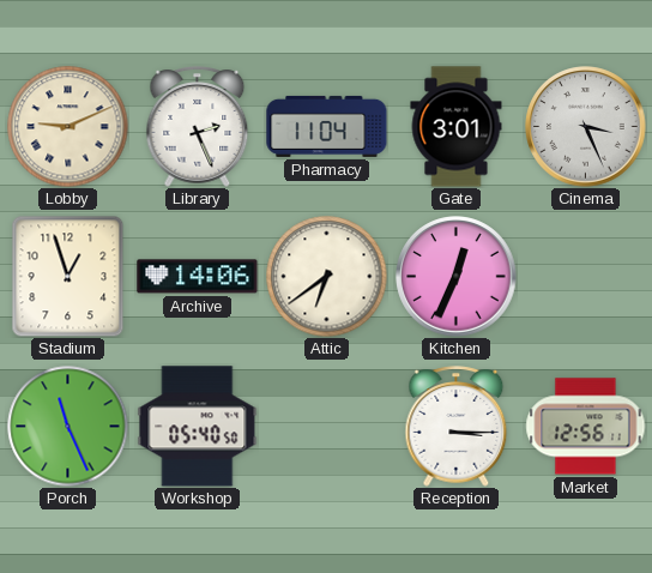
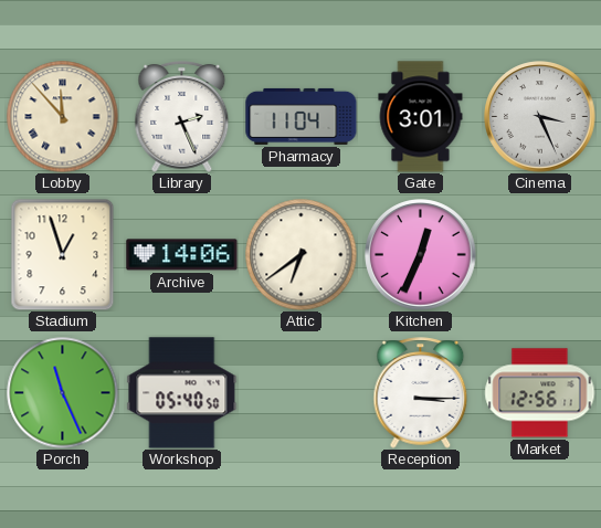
Lobby: 9:11 -> 11:53
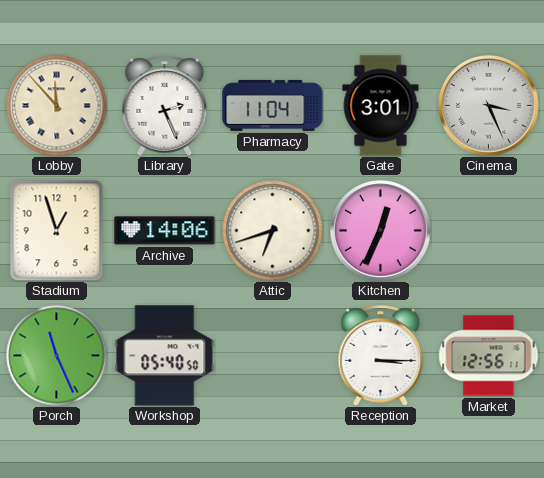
Attic: 6:39 -> 6:42
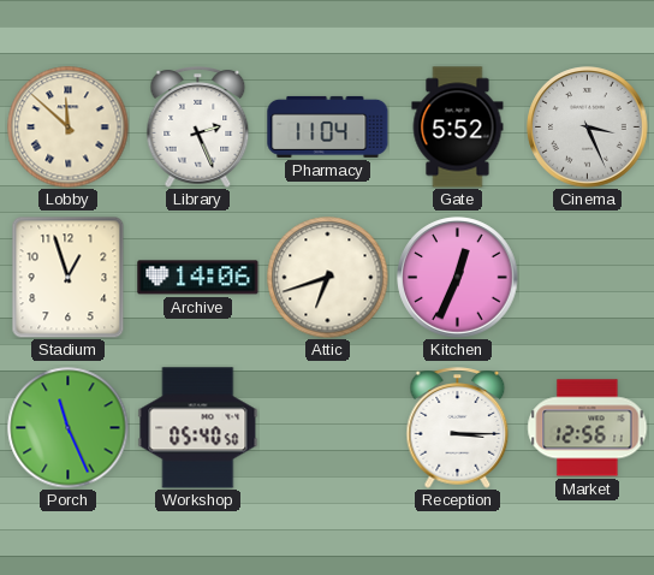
Lobby: 11:53 -> 11:52
Gate: 3:01 -> 5:52
